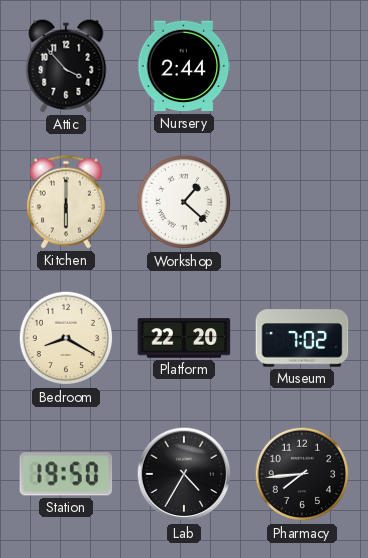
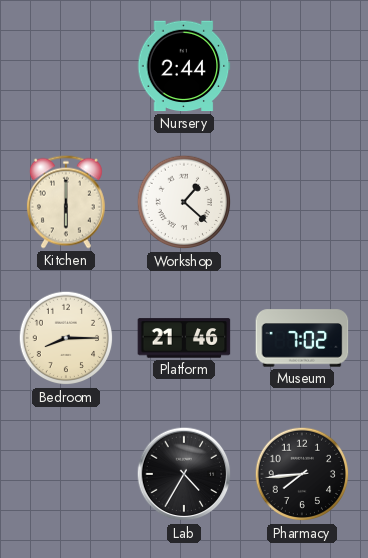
Attic: 3:53 -> none
Bedroom: 8:20 -> 8:15
Platform: 22:20 -> 21:46
Station: 19:50 -> none
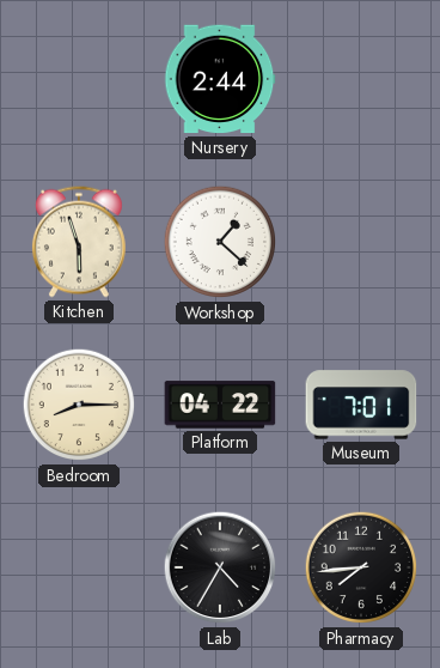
Kitchen: 6:00 -> 5:57
Platform: 21:46 -> 04:22
Museum: 7:02 -> 7:01
